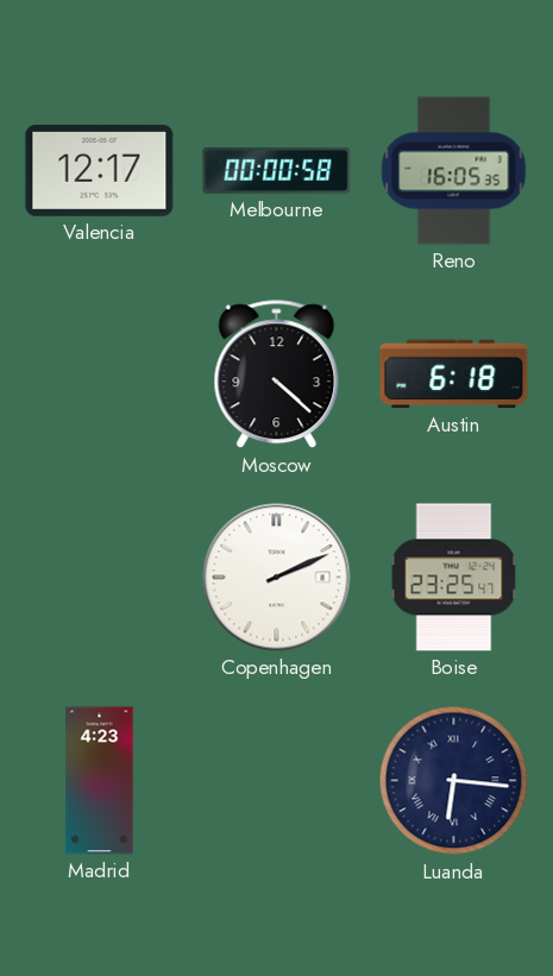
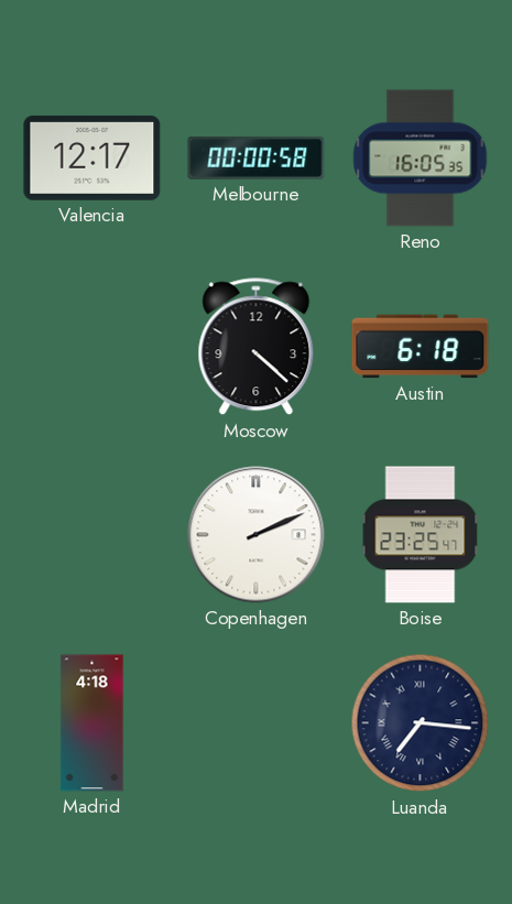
Madrid: 4:23 -> 4:18
Luanda: 6:16 -> 7:16
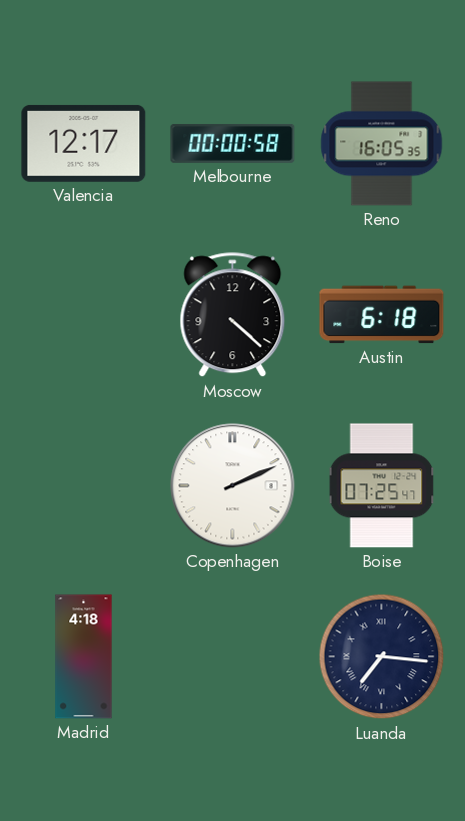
Boise: 23:25 -> 07:25
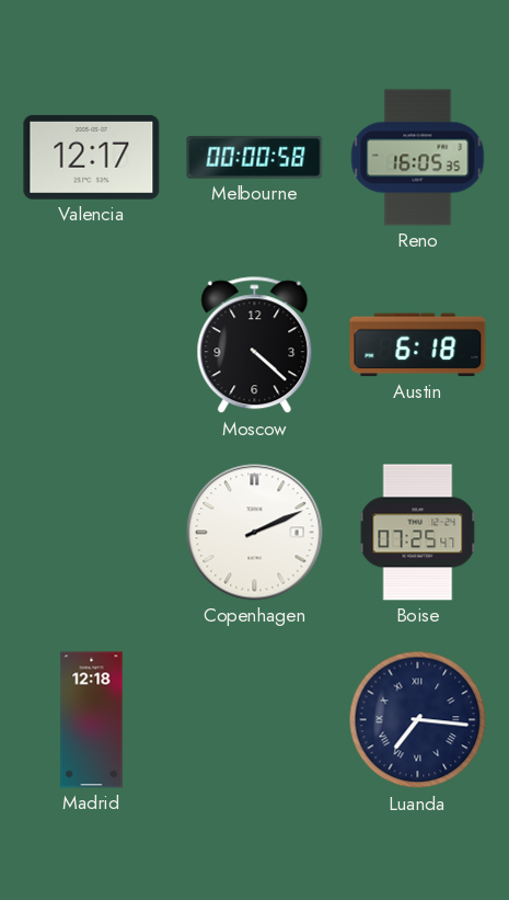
Madrid: 4:18 -> 12:18
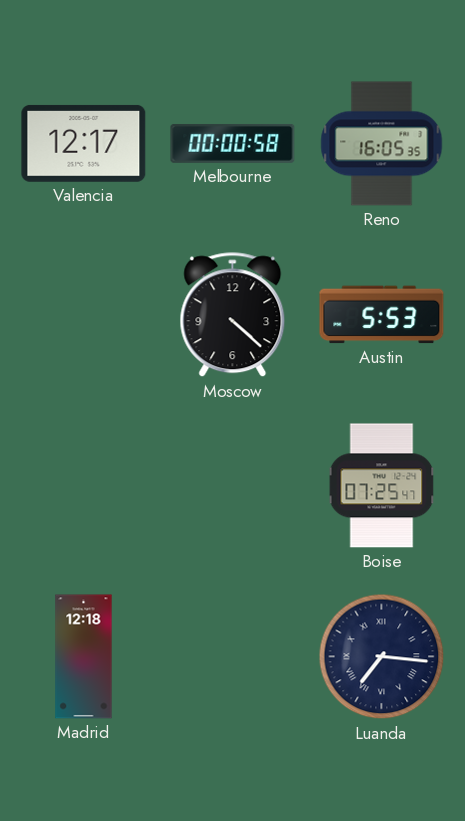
Austin: 6:18 -> 5:53
Copenhagen: 2:11 -> none
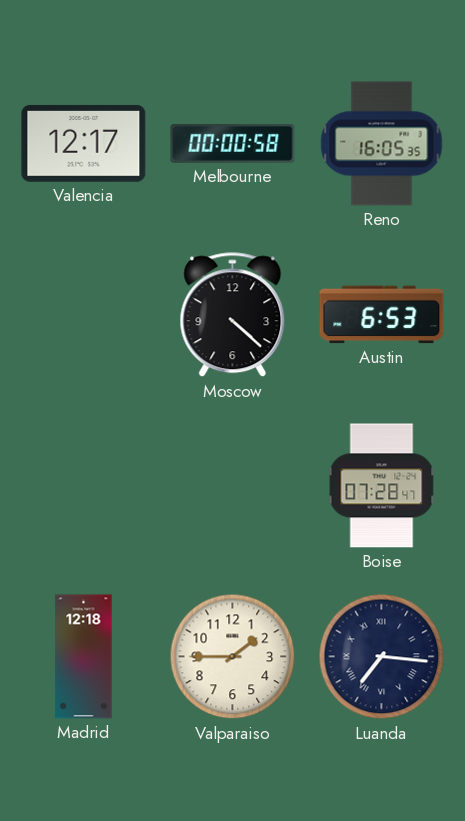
Austin: 5:53 -> 6:53
Boise: 07:25 -> 07:28
Valparaiso: none -> 1:45
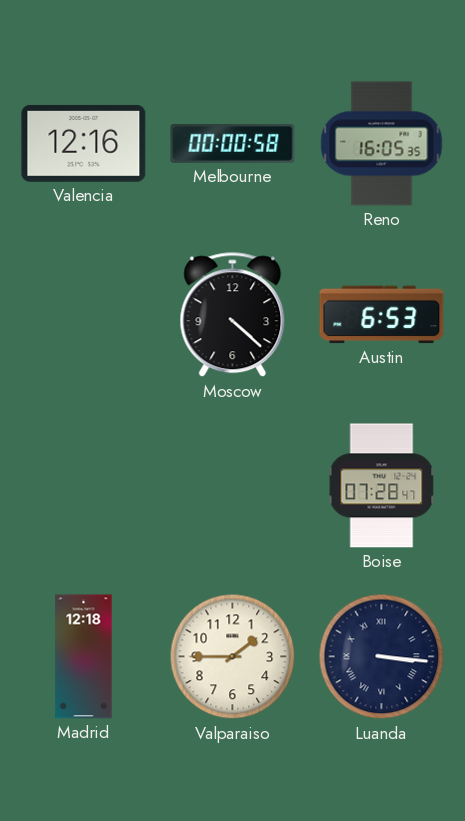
Valencia: 12:17 -> 12:16
Luanda: 7:16 -> 3:16
